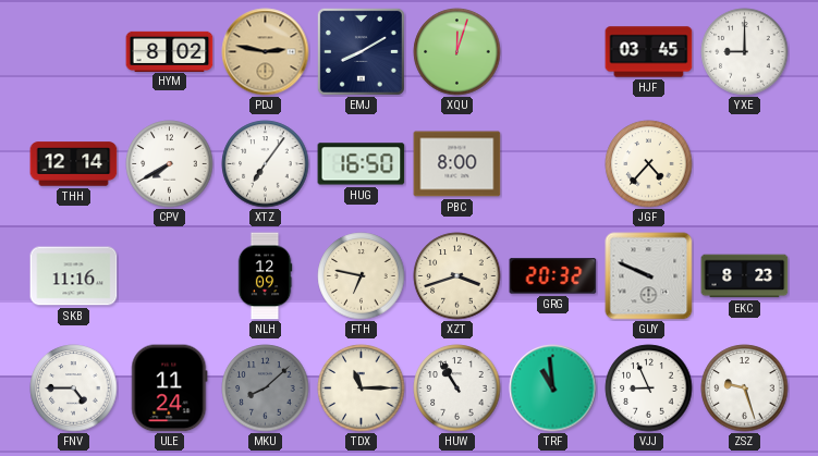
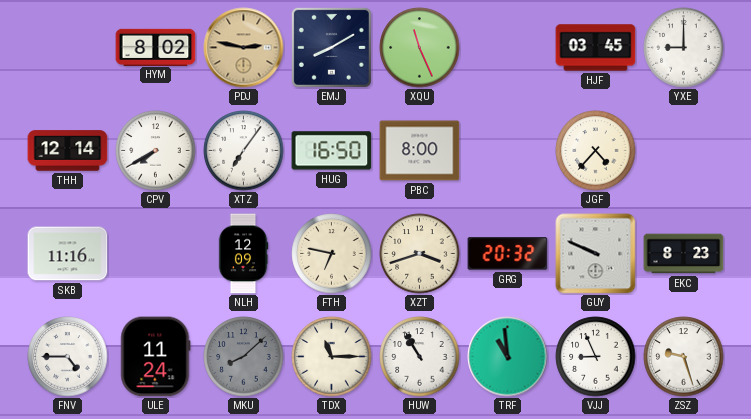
XQU: 12:03 -> 11:26
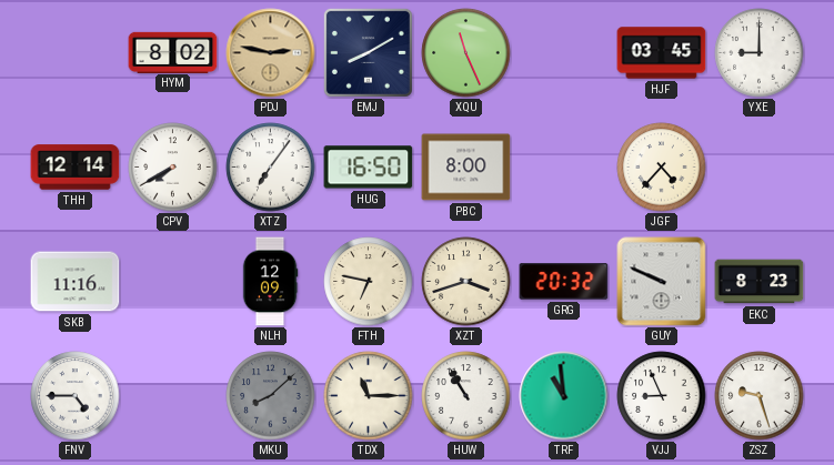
ULE: 11:24 -> none
